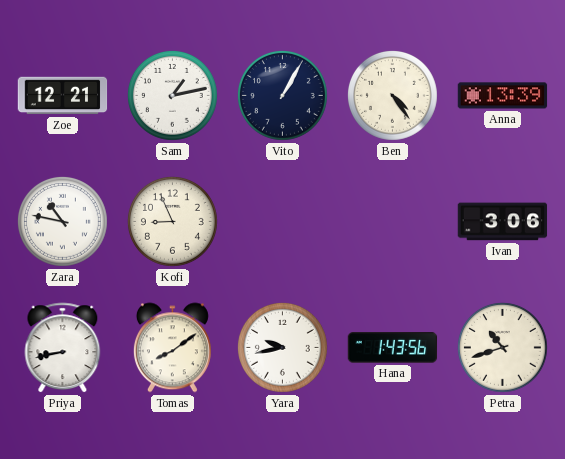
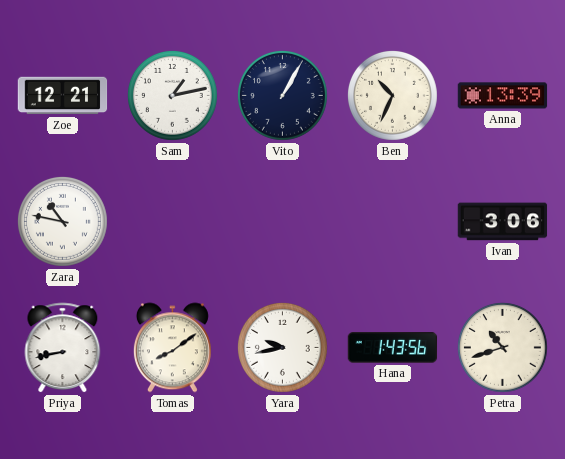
Ben: 4:24 -> 10:34
Kofi: 8:56 -> none
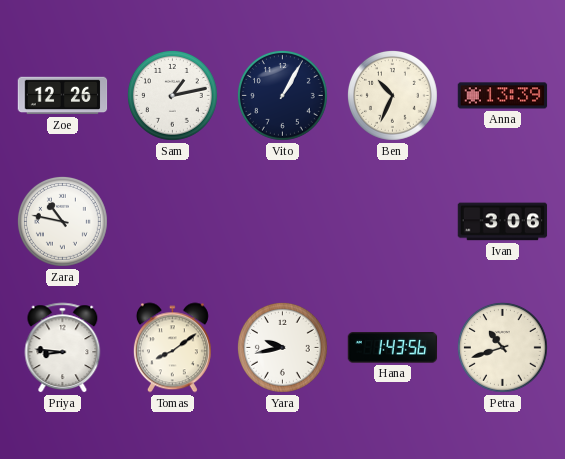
Zoe: 12:21 -> 12:26
Priya: 8:43 -> 8:46
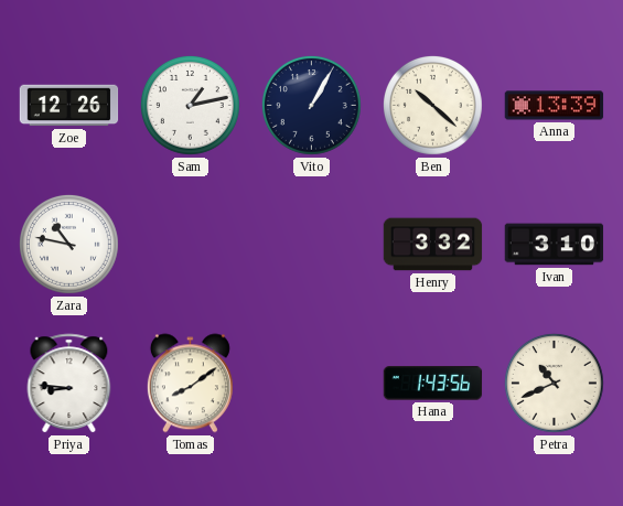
Ben: 10:34 -> 10:22
Henry: none -> 3:32
Ivan: 3:06 -> 3:10
Yara: 9:43 -> none
Petra: 10:42 -> 10:41
